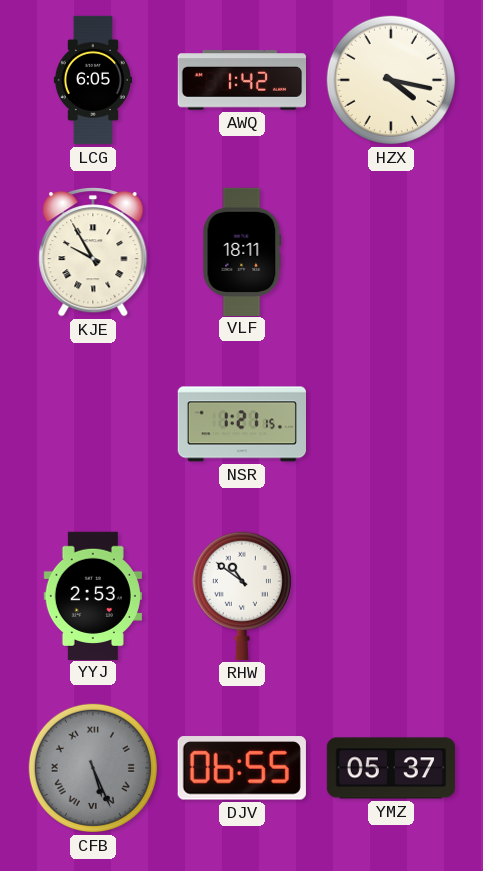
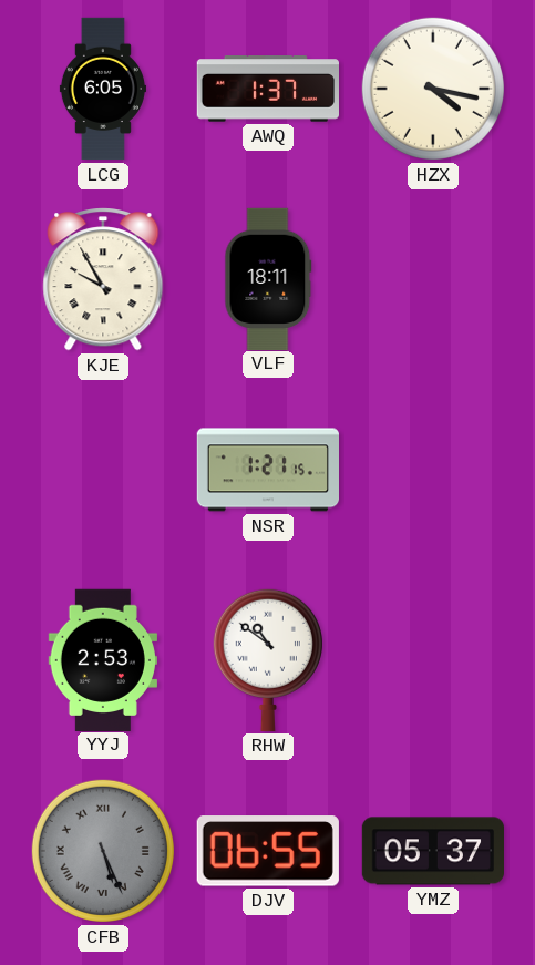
AWQ: 1:42 -> 1:37
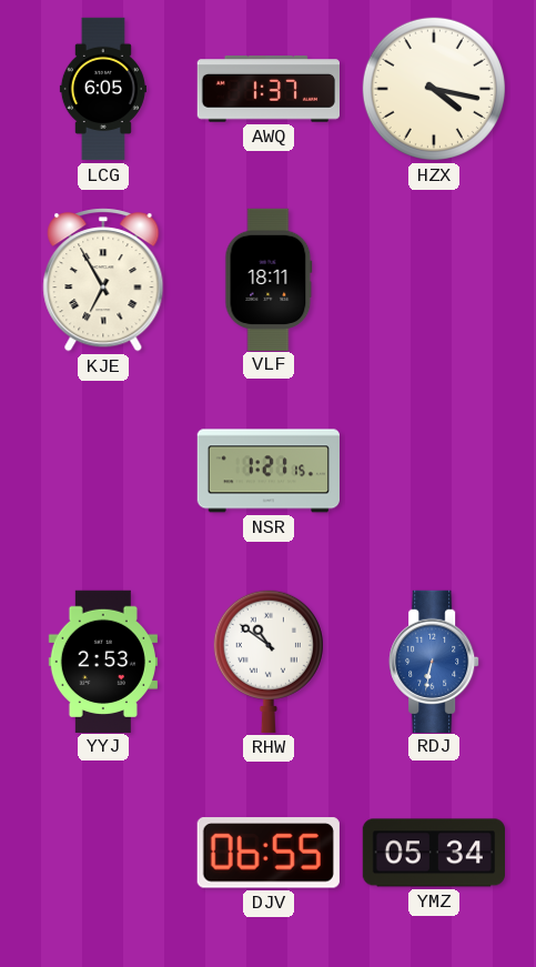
KJE: 9:55 -> 6:55
RDJ: none -> 6:32
CFB: 5:26 -> none
YMZ: 05:37 -> 05:34
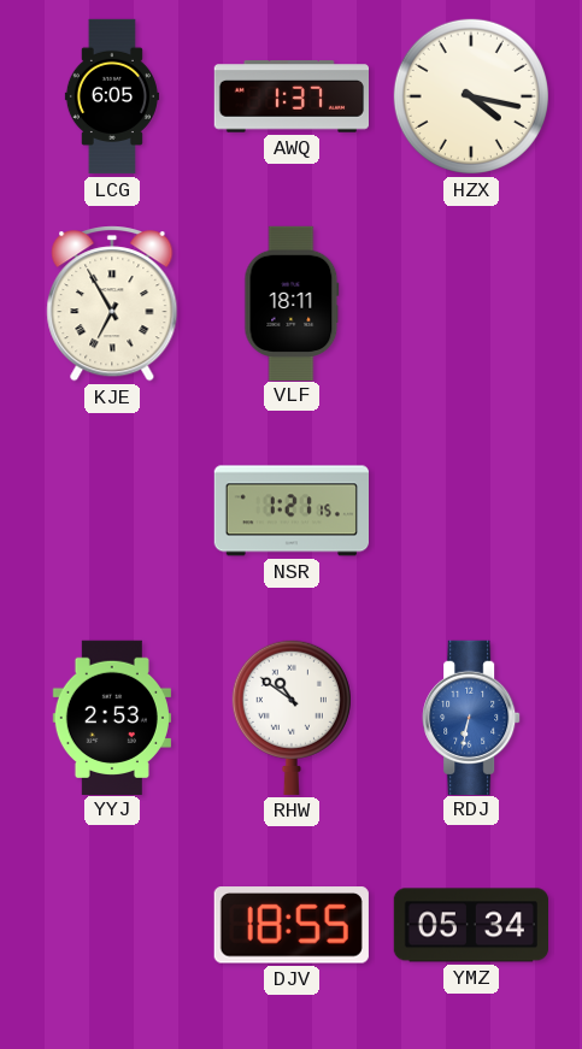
DJV: 06:55 -> 18:55
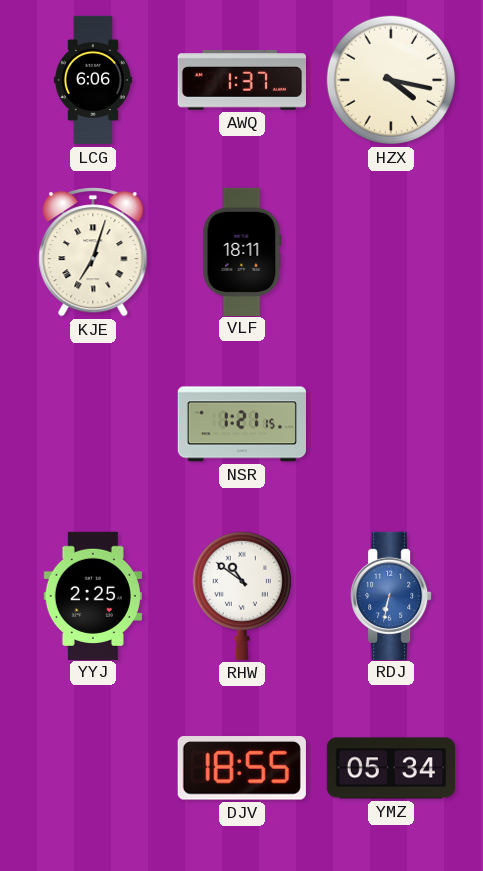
LCG: 6:05 -> 6:06
KJE: 6:55 -> 7:03
YYJ: 2:53 -> 2:25
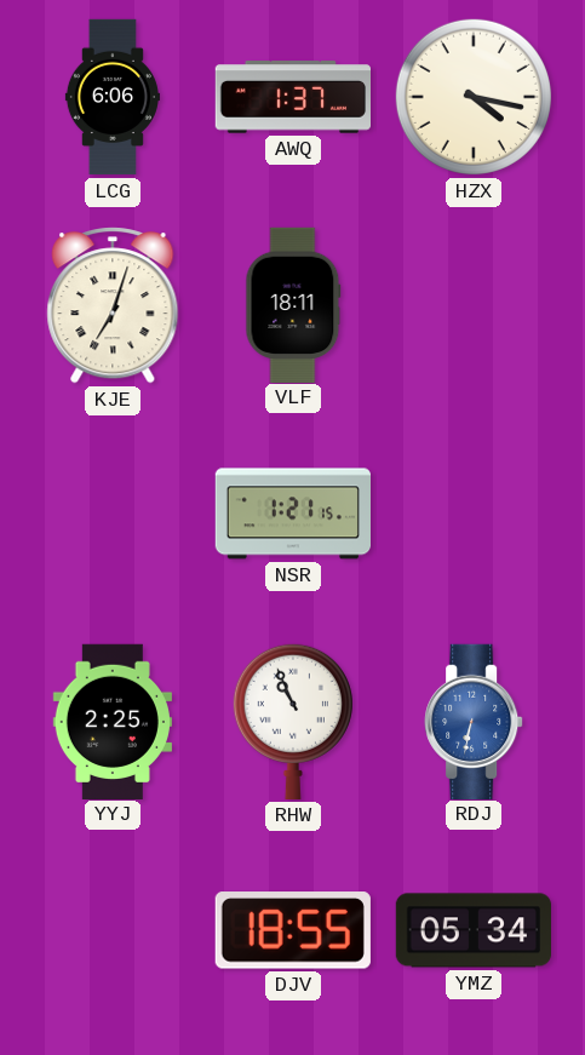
RHW: 10:51 -> 10:56
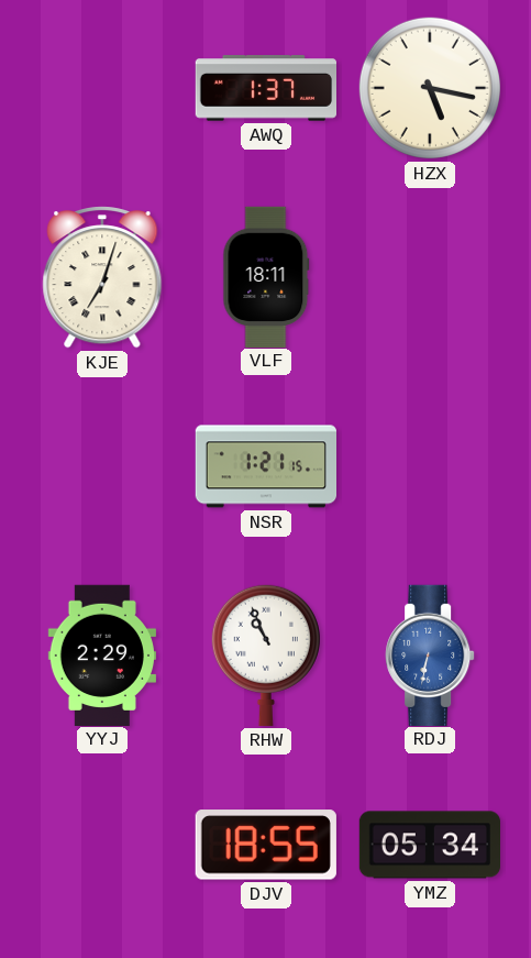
LCG: 6:06 -> none
HZX: 4:17 -> 5:17
YYJ: 2:25 -> 2:29
